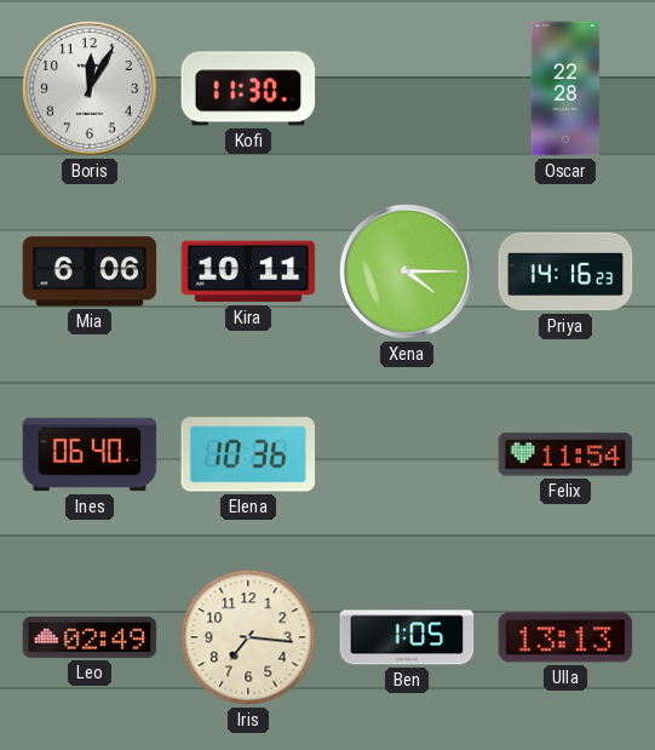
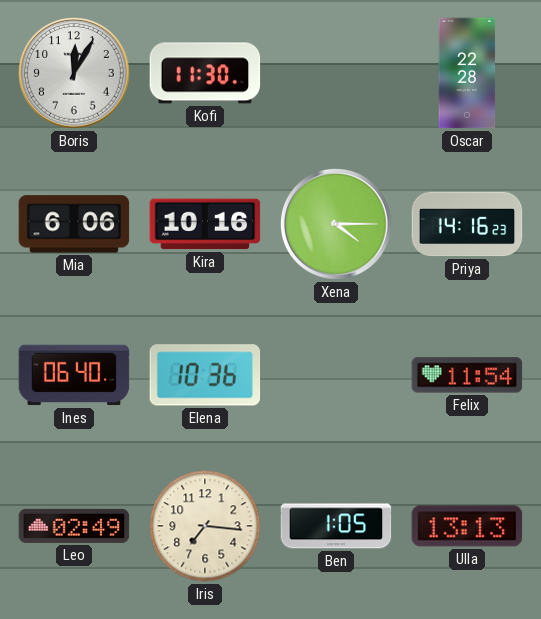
Kira: 10:11 -> 10:16
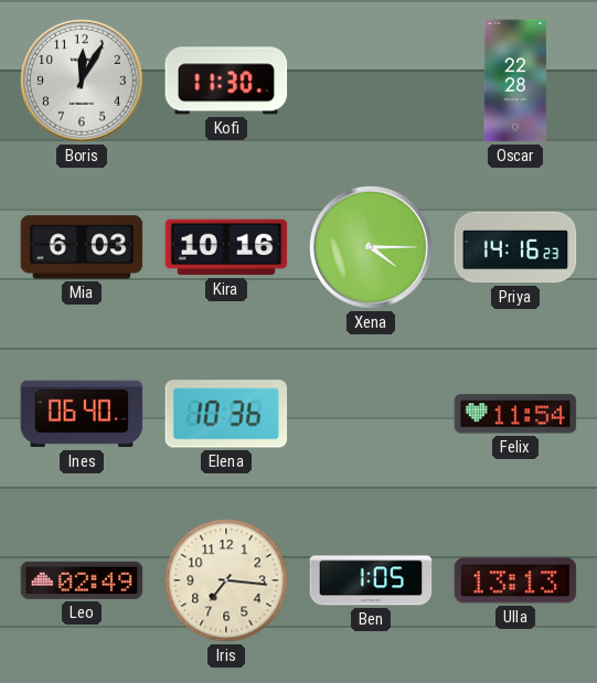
Mia: 6:06 -> 6:03
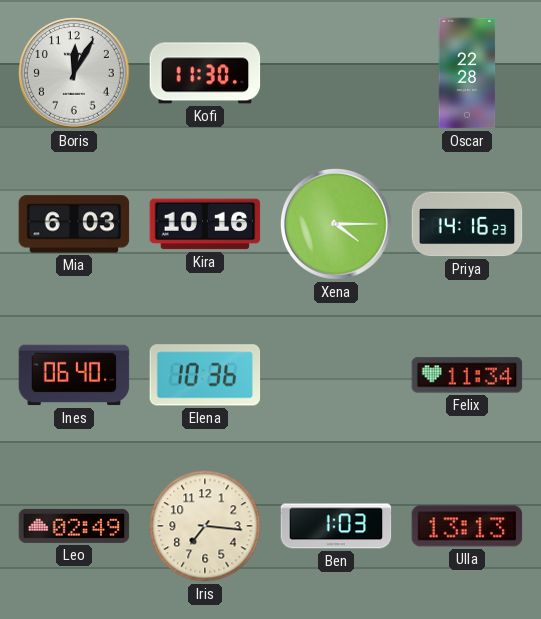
Felix: 11:54 -> 11:34
Ben: 1:05 -> 1:03
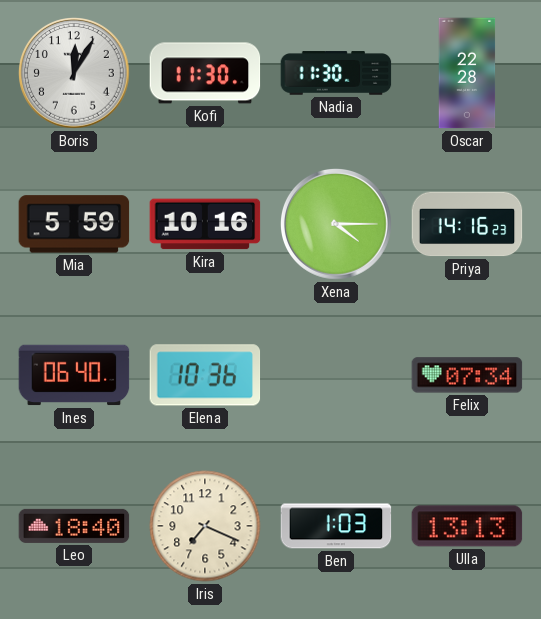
Nadia: none -> 11:30
Mia: 6:03 -> 5:59
Felix: 11:34 -> 07:34
Leo: 02:49 -> 18:40
Iris: 7:16 -> 7:19
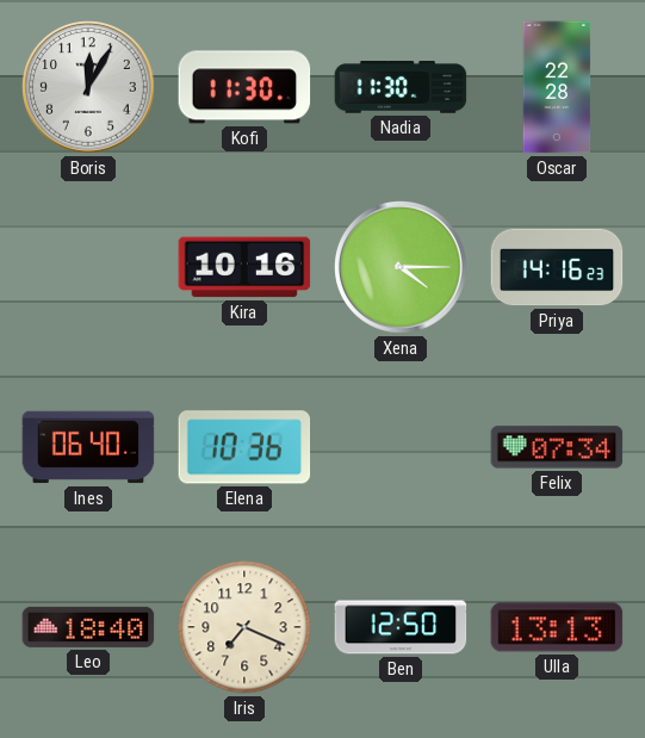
Mia: 5:59 -> none
Ben: 1:03 -> 12:50
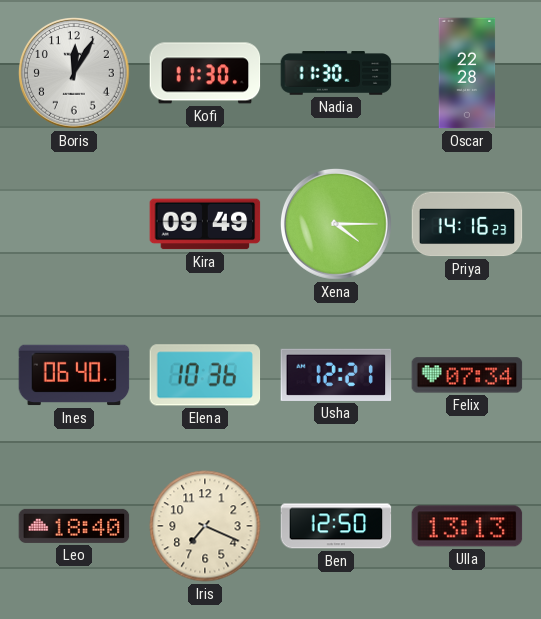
Kira: 10:16 -> 09:49
Usha: none -> 12:21
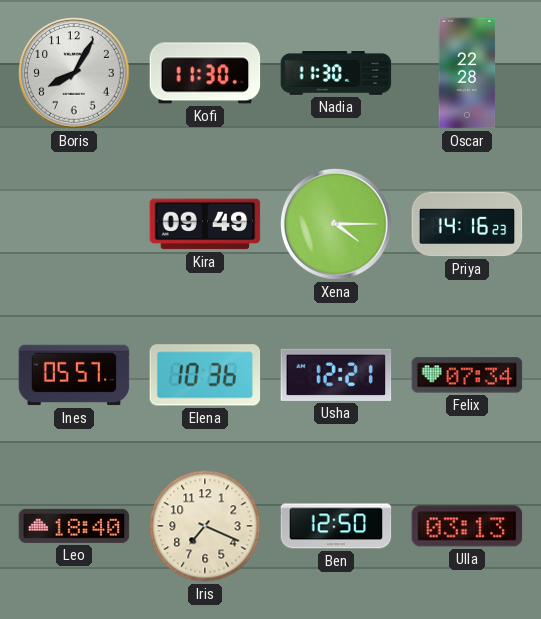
Boris: 12:05 -> 8:05
Ines: 06:40 -> 05:57
Ulla: 13:13 -> 03:13
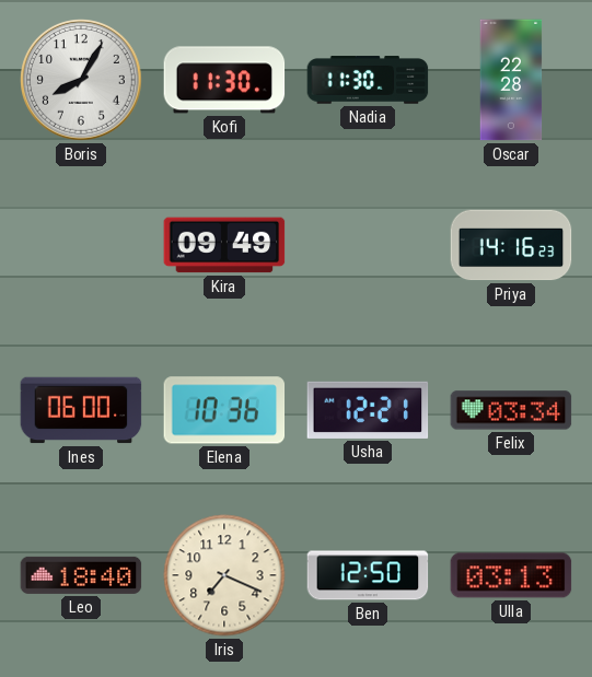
Xena: 4:15 -> none
Ines: 05:57 -> 06:00
Felix: 07:34 -> 03:34
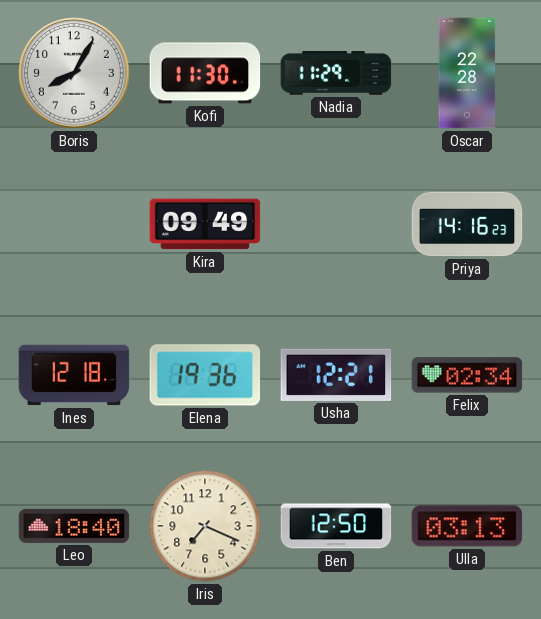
Nadia: 11:30 -> 11:29
Ines: 06:00 -> 12:18
Elena: 10:36 -> 19:36
Felix: 03:34 -> 02:34
